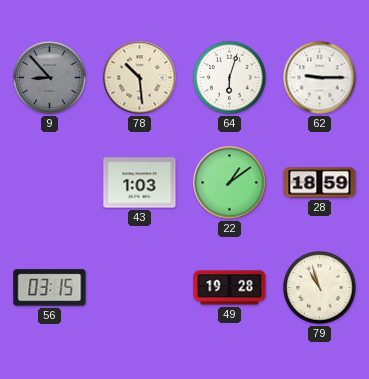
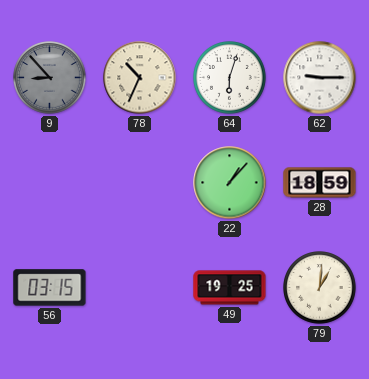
78: 10:29 -> 10:34
43: 1:03 -> none
22: 1:09 -> 1:07
49: 19:28 -> 19:25
79: 10:57 -> 1:01
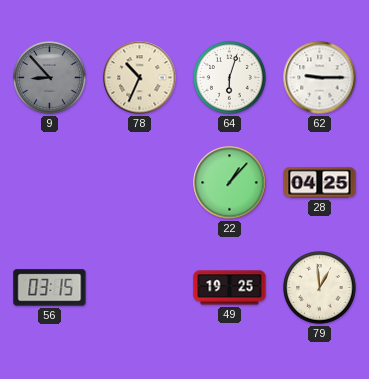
28: 18:59 -> 04:25
79: 1:01 -> 12:59
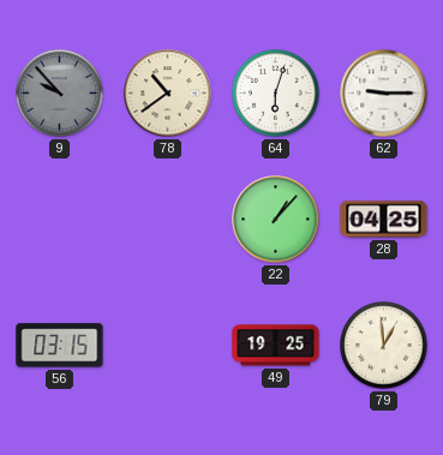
9: 8:53 -> 9:53
78: 10:34 -> 10:39
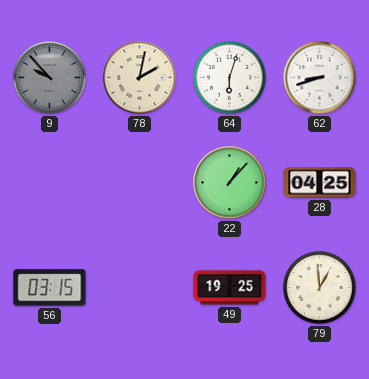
78: 10:39 -> 2:02
62: 9:15 -> 8:42
